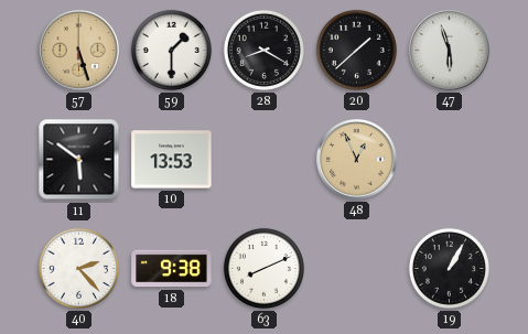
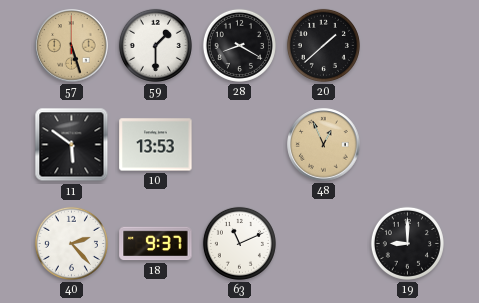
47: 5:57 -> none
18: 9:38 -> 9:37
63: 8:11 -> 11:11
19: 1:05 -> 9:00
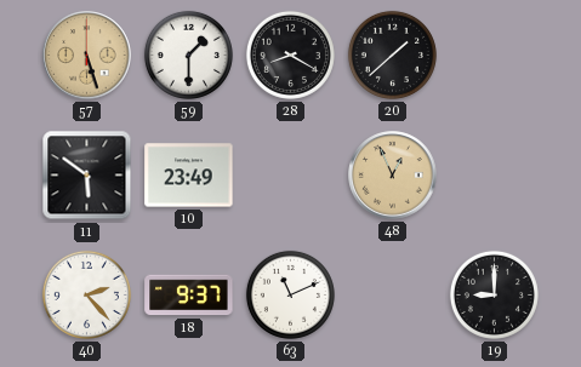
10: 13:53 -> 23:49
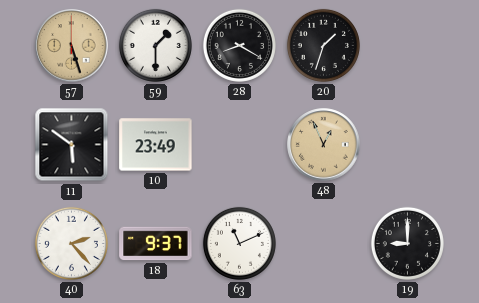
20: 1:38 -> 1:33
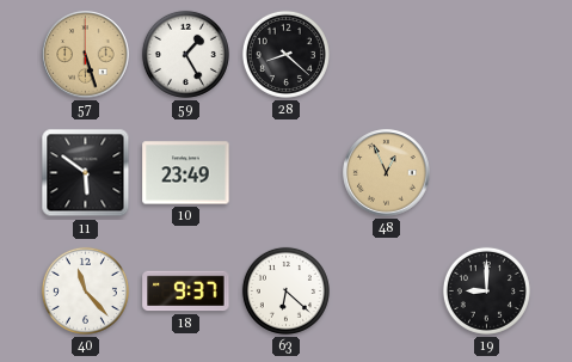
59: 1:30 -> 1:25
28: 8:20 -> 8:22
20: 1:33 -> none
40: 2:23 -> 11:23
63: 11:11 -> 6:22
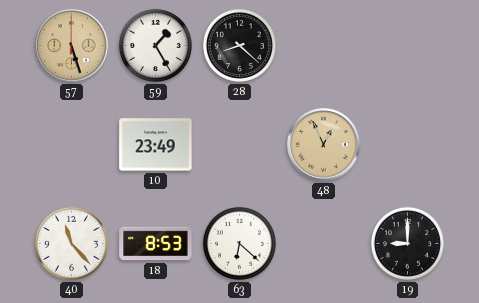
11: 5:51 -> none
18: 9:37 -> 8:53
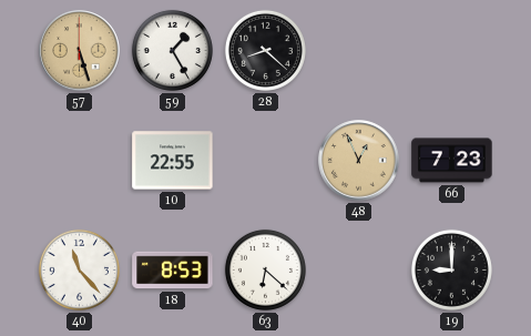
10: 23:49 -> 22:55
66: none -> 7:23
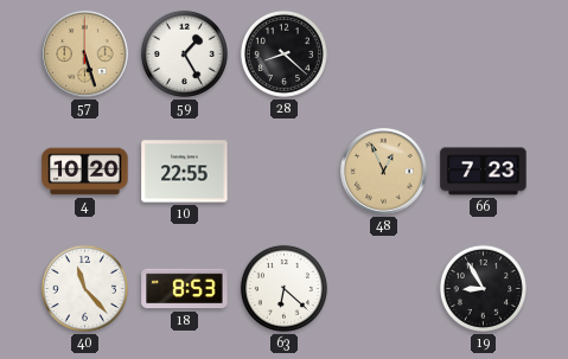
4: none -> 10:20
19: 9:00 -> 8:55
